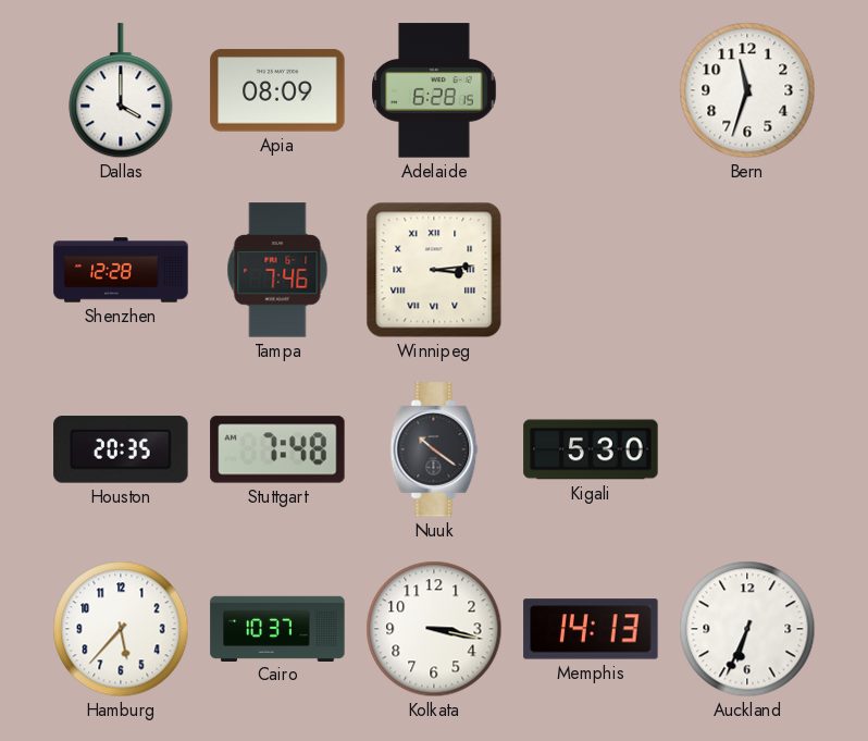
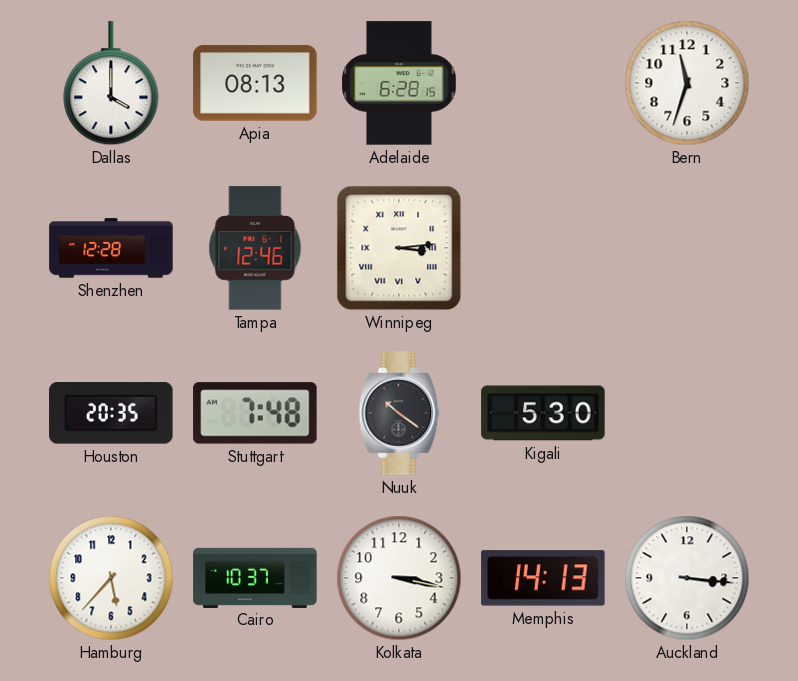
Apia: 08:09 -> 08:13
Tampa: 7:46 -> 12:46
Auckland: 6:34 -> 3:16
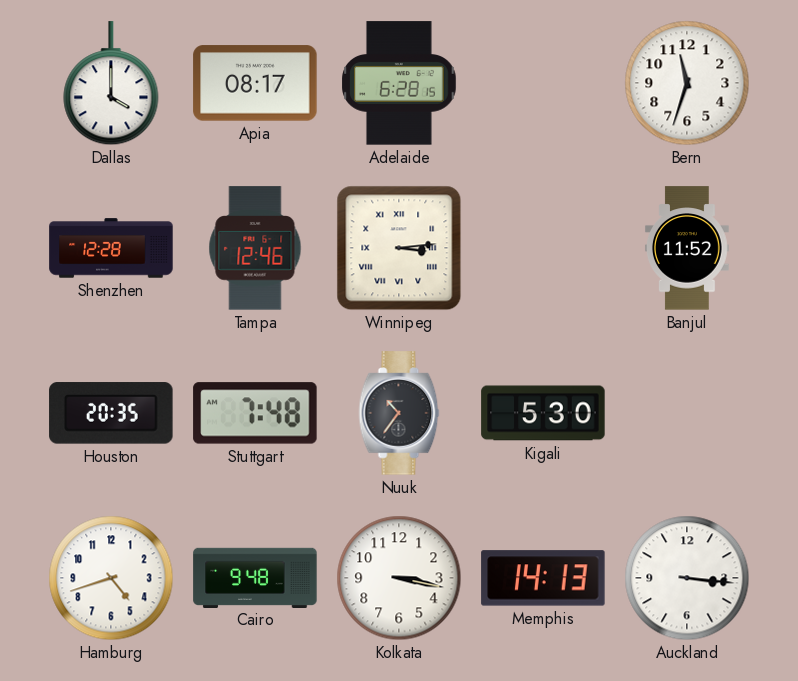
Apia: 08:13 -> 08:17
Banjul: none -> 11:52
Nuuk: 10:21 -> 10:36
Hamburg: 5:37 -> 4:42
Cairo: 10:37 -> 9:48
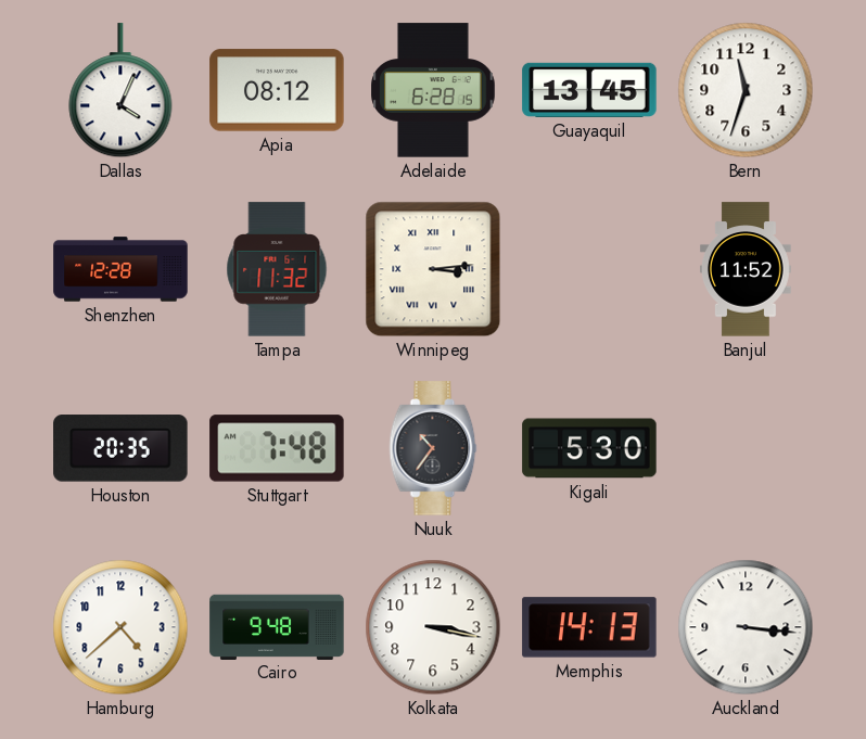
Dallas: 4:00 -> 4:04
Apia: 08:17 -> 08:12
Guayaquil: none -> 13:45
Tampa: 12:46 -> 11:32
Hamburg: 4:42 -> 4:38
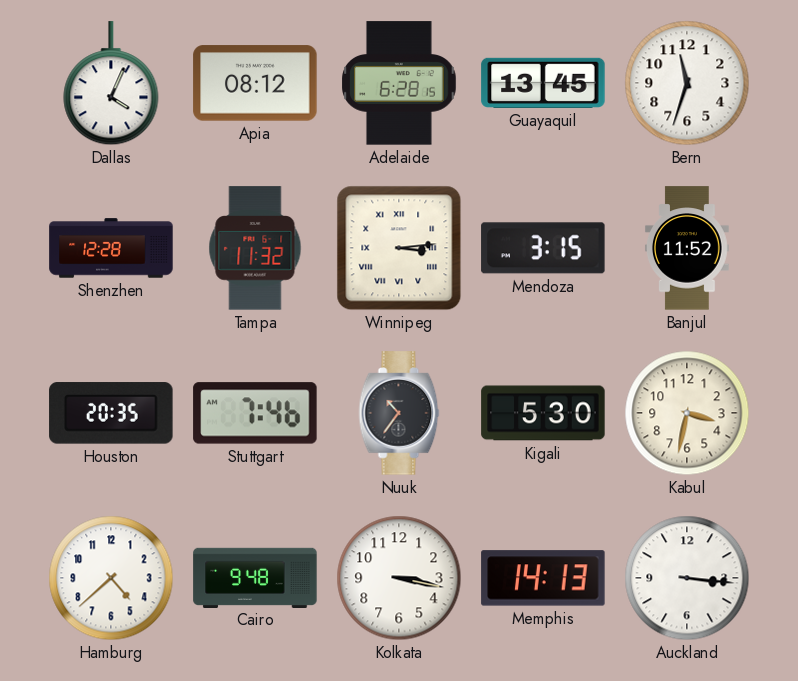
Mendoza: none -> 3:15
Stuttgart: 7:48 -> 7:46
Kabul: none -> 3:32
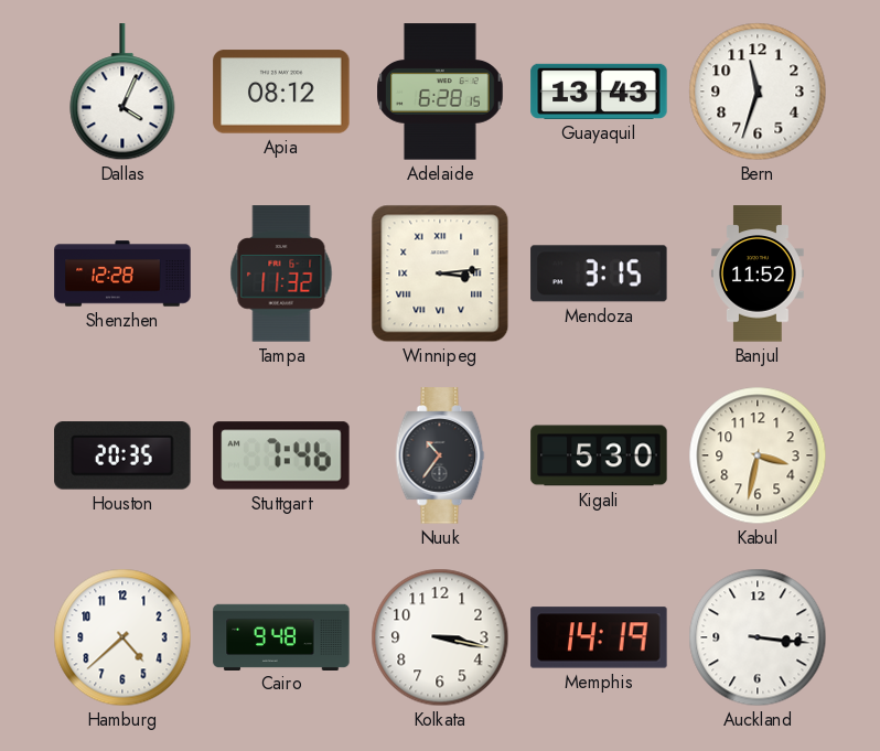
Guayaquil: 13:45 -> 13:43
Memphis: 14:13 -> 14:19
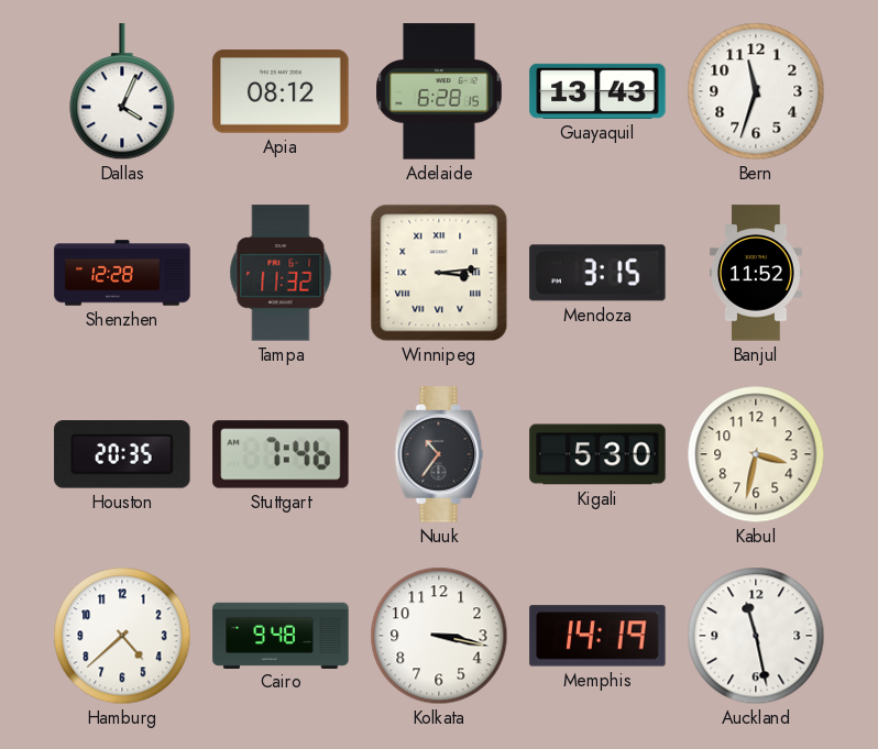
Auckland: 3:16 -> 11:28
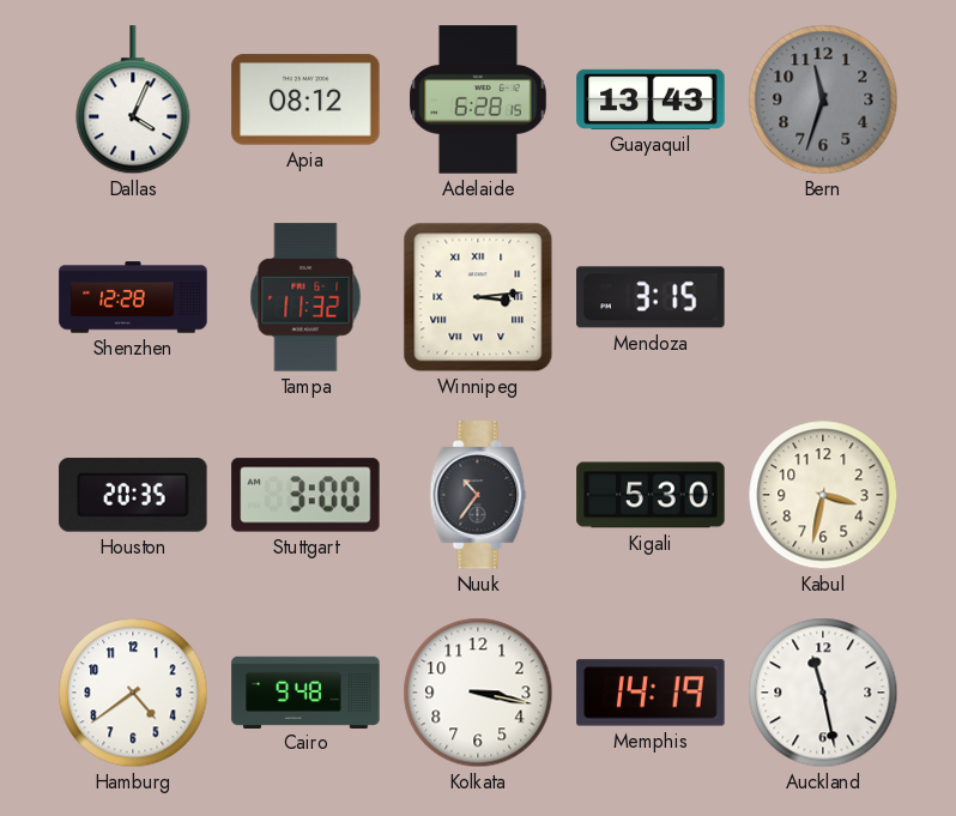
Bern dial: white -> grey
Banjul: 11:52 -> none
Stuttgart: 7:46 -> 3:00
Hamburg: 4:38 -> 4:39
